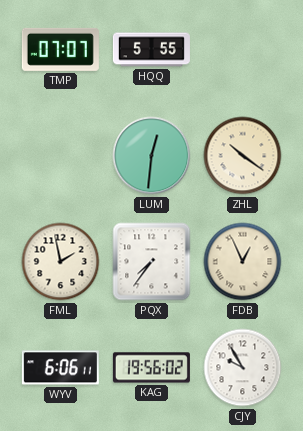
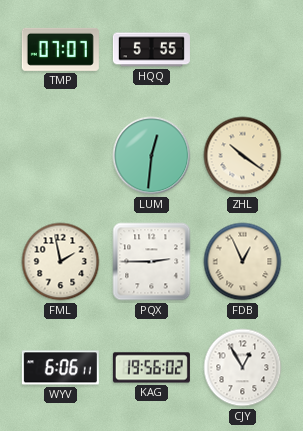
PQX: 7:36 -> 2:45
CJY: 9:55 -> 12:55
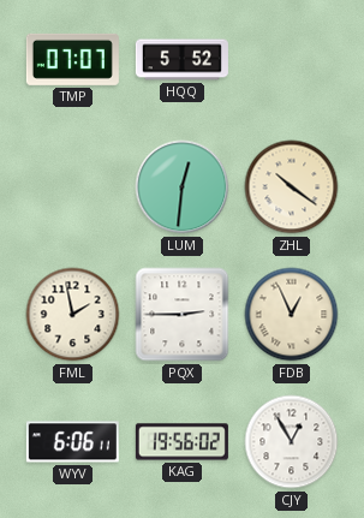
HQQ: 5:55 -> 5:52
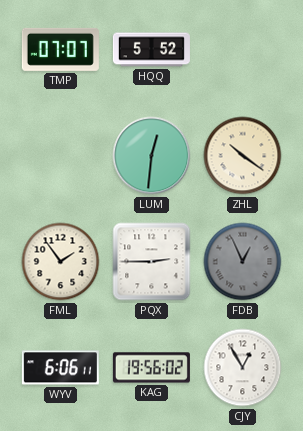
FML: 1:58 -> 1:54
FDB dial: cream -> grey
